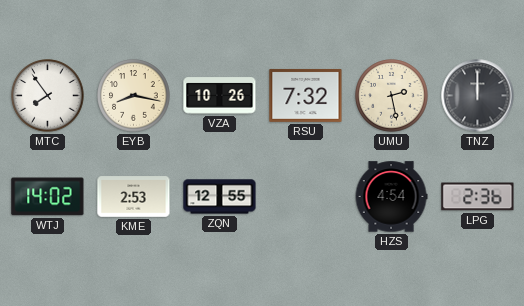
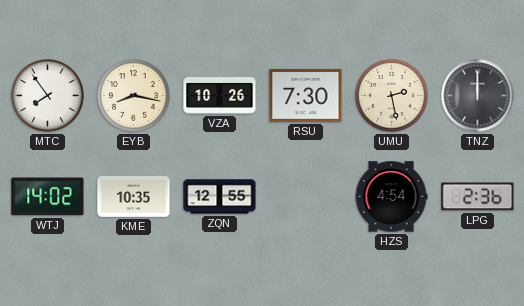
RSU: 7:32 -> 7:30
KME: 2:53 -> 10:35
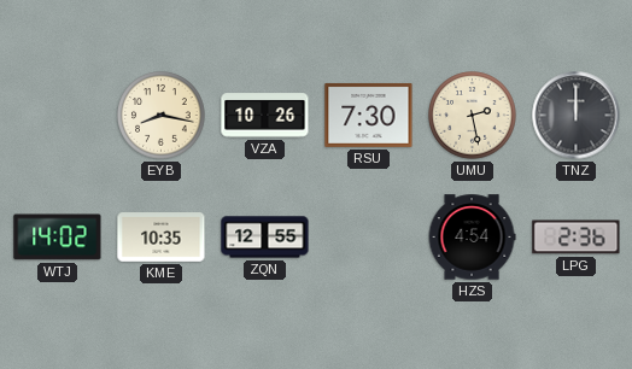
MTC: 7:54 -> none
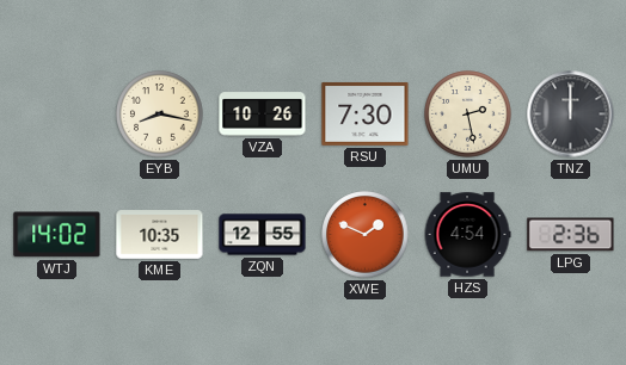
XWE: none -> 1:49
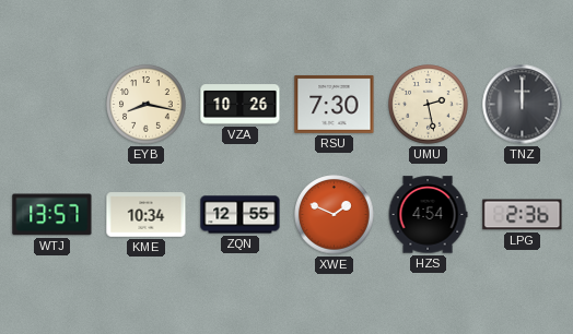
WTJ: 14:02 -> 13:57
KME: 10:35 -> 10:34
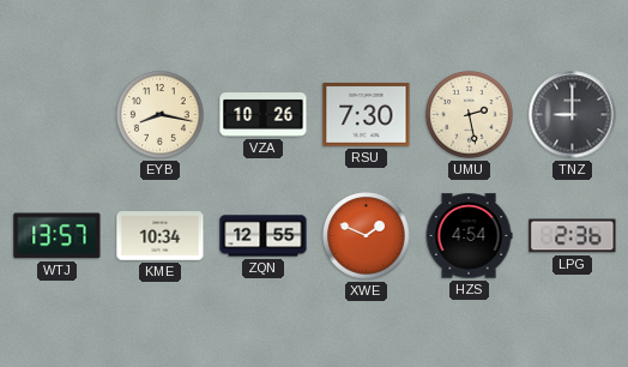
TNZ: 12:00 -> 9:00
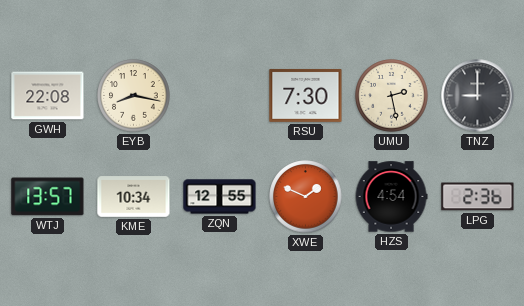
GWH: none -> 22:08
VZA: 10:26 -> none
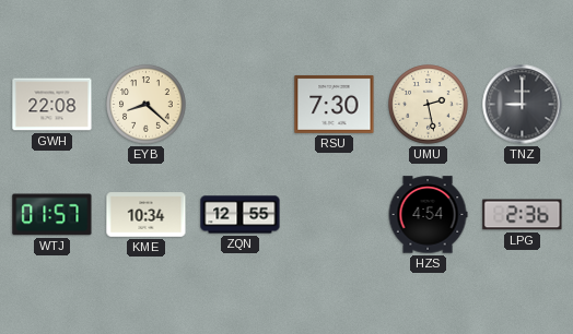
EYB: 8:17 -> 8:22
WTJ: 13:57 -> 01:57
XWE: 1:49 -> none
